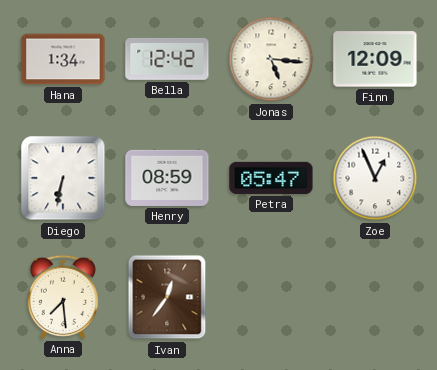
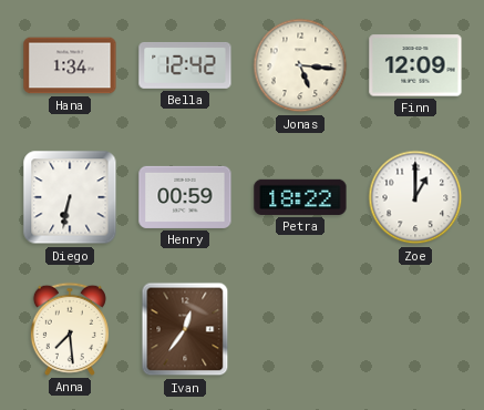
Henry: 08:59 -> 00:59
Petra: 05:47 -> 18:22
Zoe: 12:56 -> 1:00
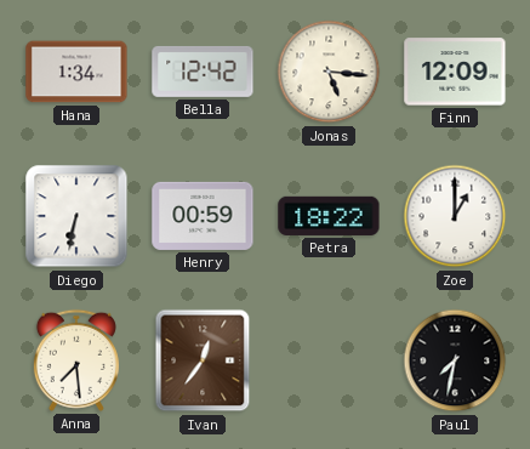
Paul: none -> 7:32
